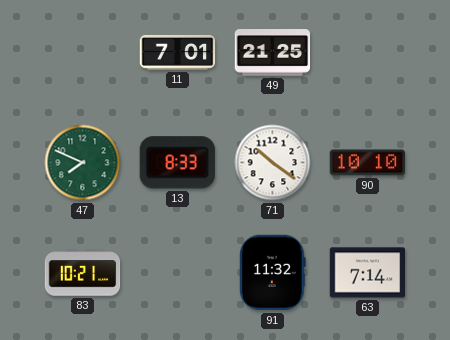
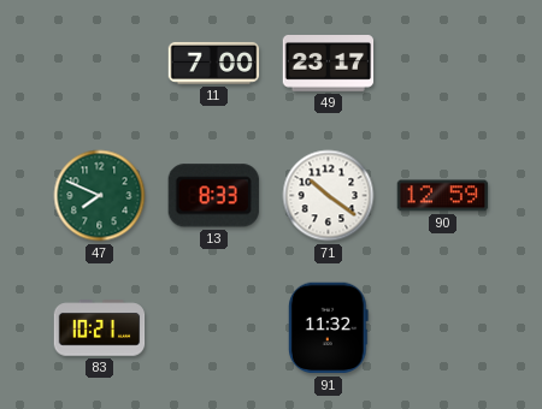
11: 7:01 -> 7:00
49: 21:25 -> 23:17
90: 10:10 -> 12:59
63: 7:14 -> none
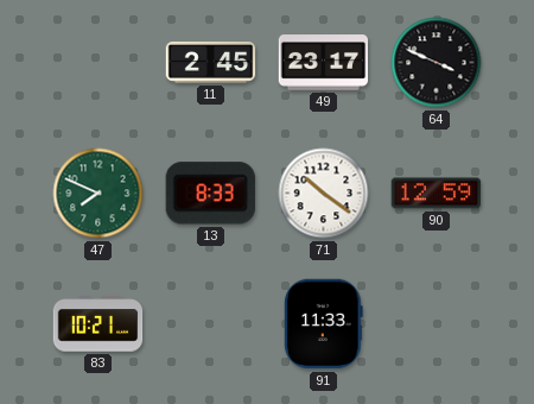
11: 7:00 -> 2:45
64: none -> 3:49
91: 11:32 -> 11:33
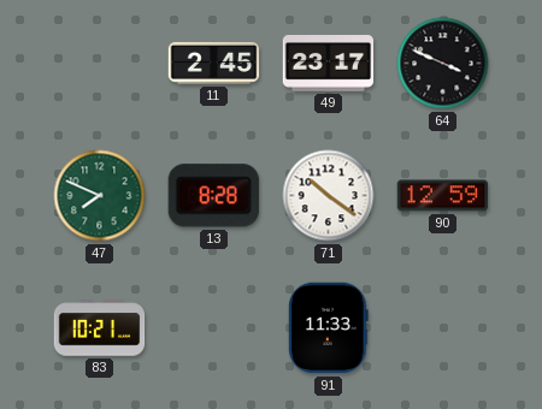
13: 8:33 -> 8:28
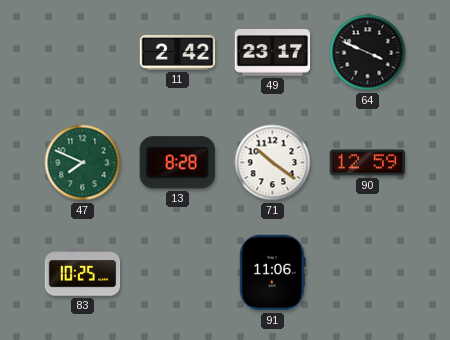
11: 2:45 -> 2:42
83: 10:21 -> 10:25
91: 11:33 -> 11:06
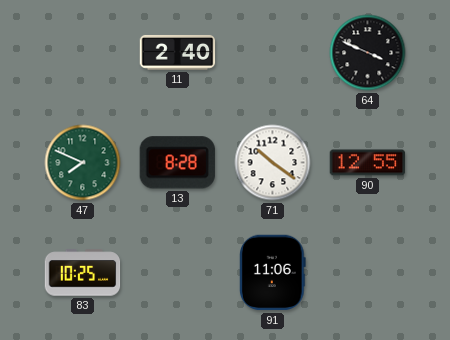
11: 2:42 -> 2:40
49: 23:17 -> none
90: 12:59 -> 12:55
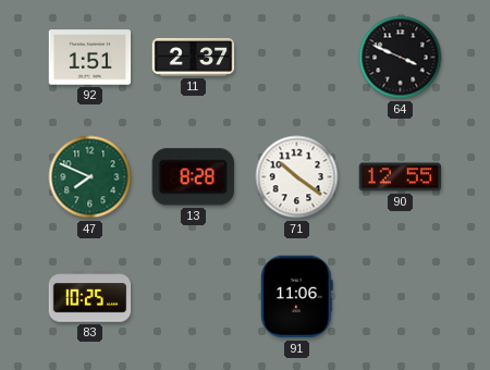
92: none -> 1:51
11: 2:40 -> 2:37
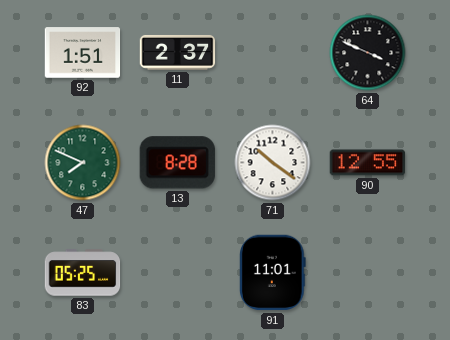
83: 10:25 -> 05:25
91: 11:06 -> 11:01
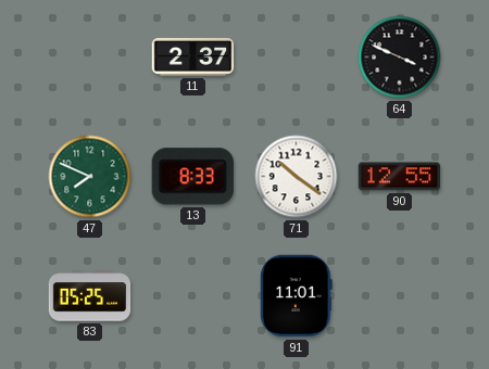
92: 1:51 -> none
13: 8:28 -> 8:33
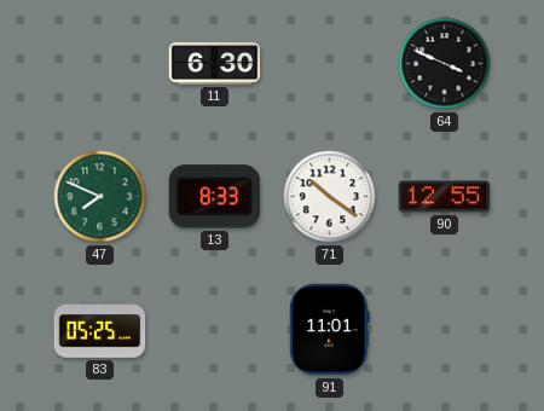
11: 2:37 -> 6:30
